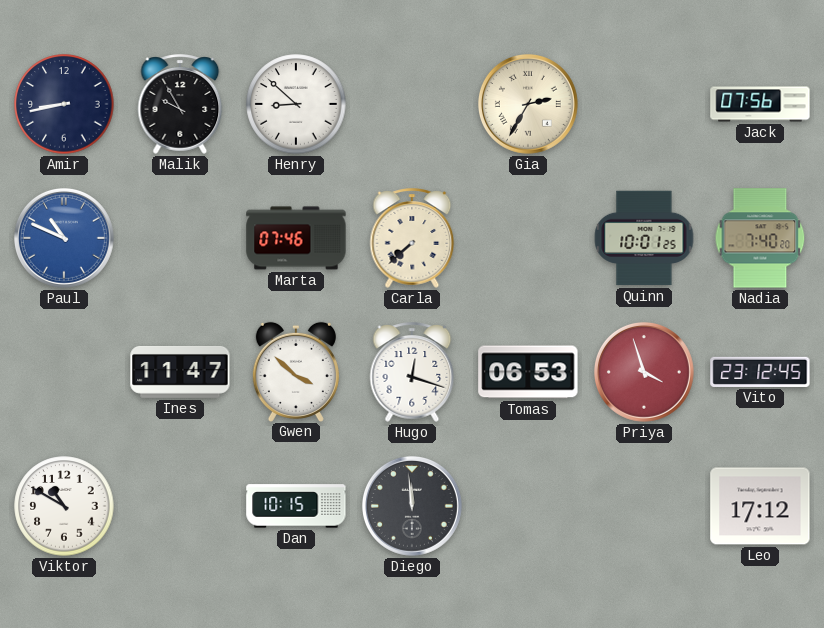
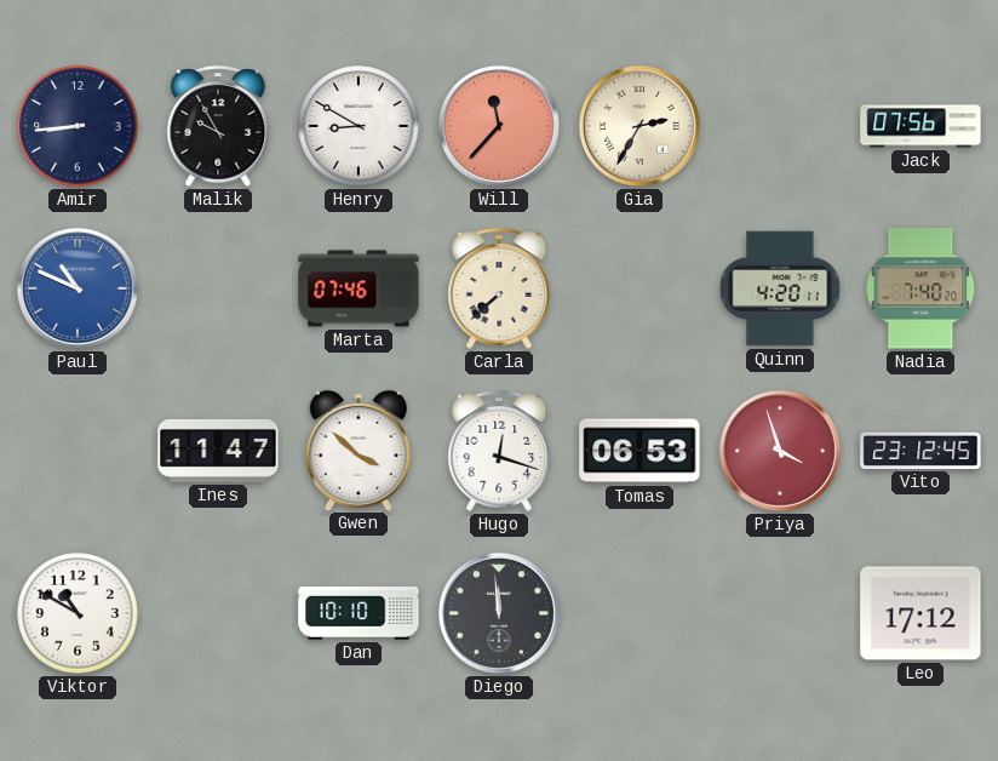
Amir: 8:43 -> 8:44
Henry: 8:52 -> 8:50
Will: none -> 11:37
Quinn: 10:01 -> 4:20
Dan: 10:15 -> 10:10
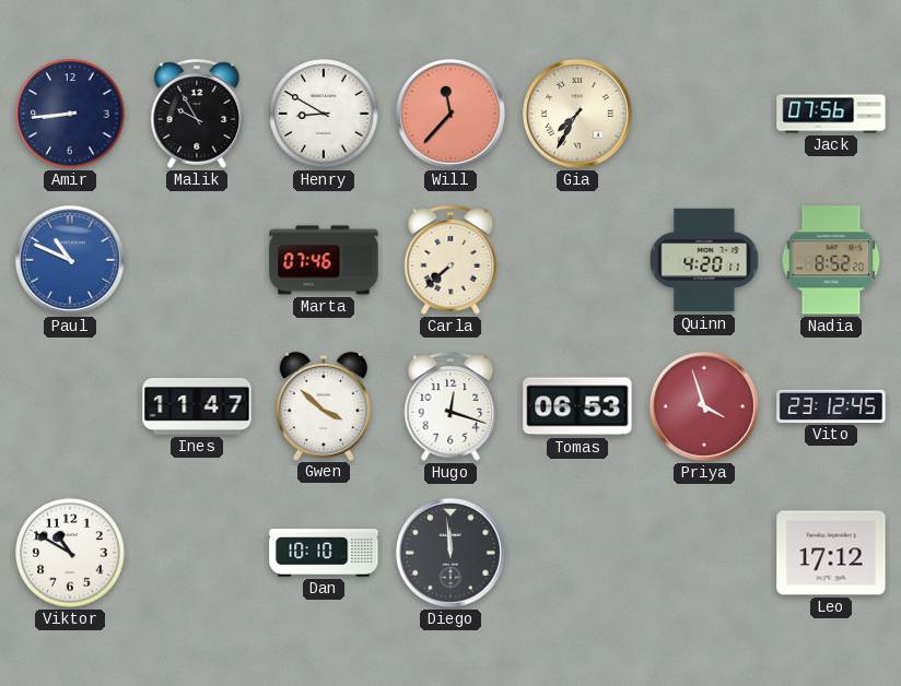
Gia: 2:35 -> 7:35
Nadia: 7:40 -> 8:52
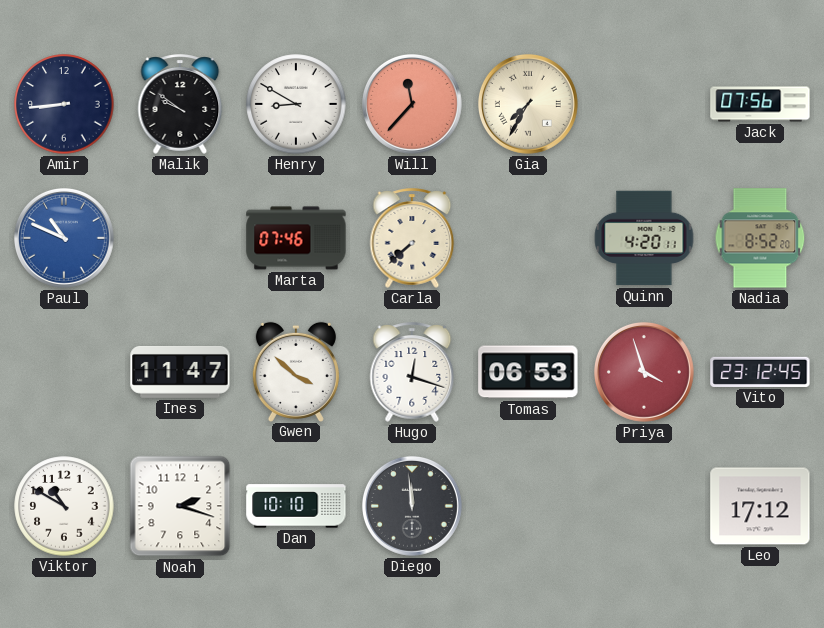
Malik: 9:55 -> 9:51
Noah: none -> 2:18
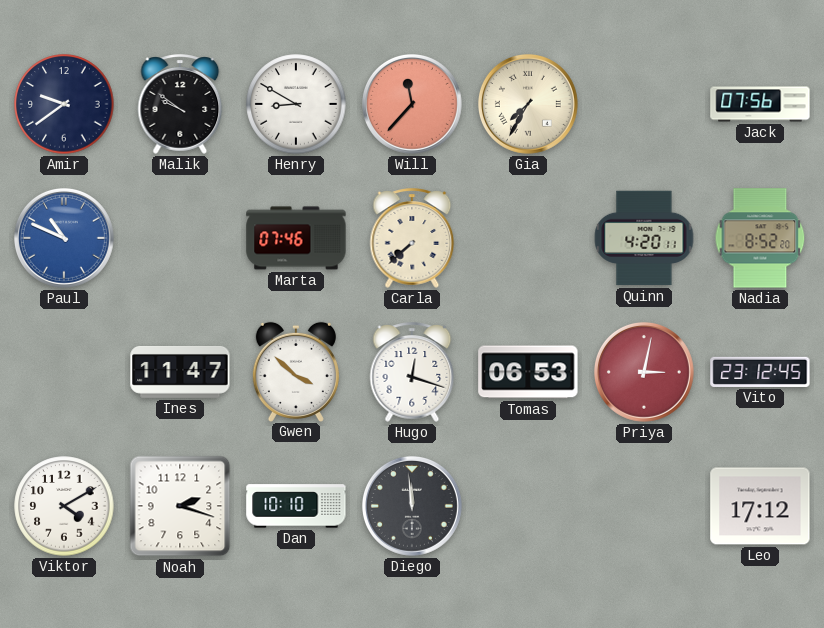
Amir: 8:44 -> 9:39
Priya: 3:57 -> 3:02
Viktor: 10:50 -> 4:10
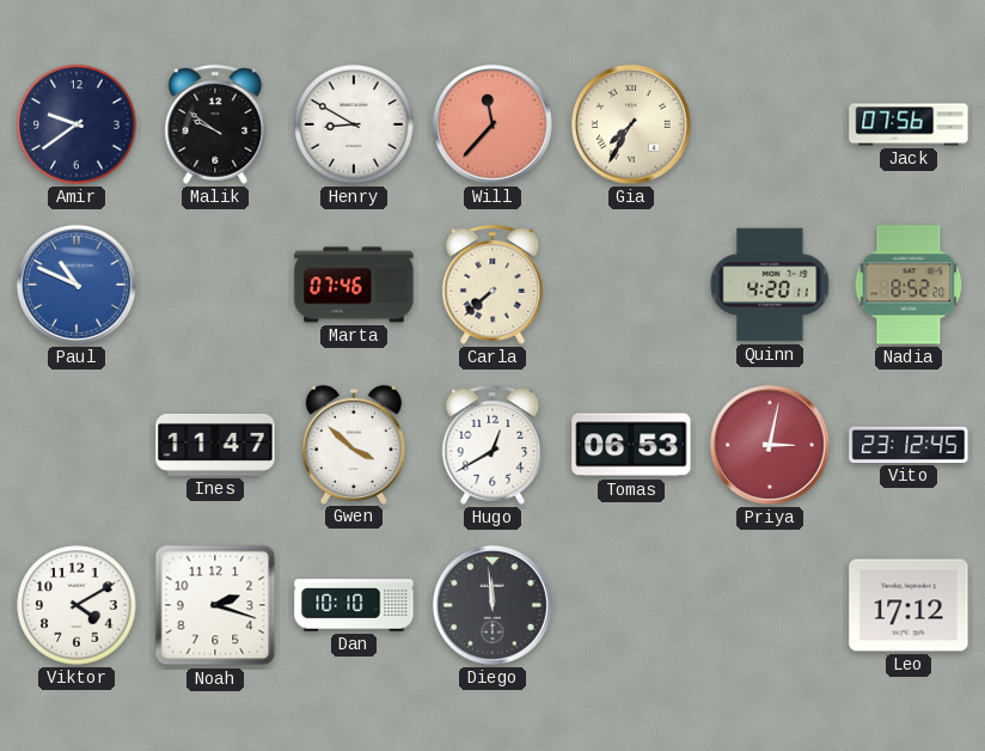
Hugo: 12:18 -> 12:40
